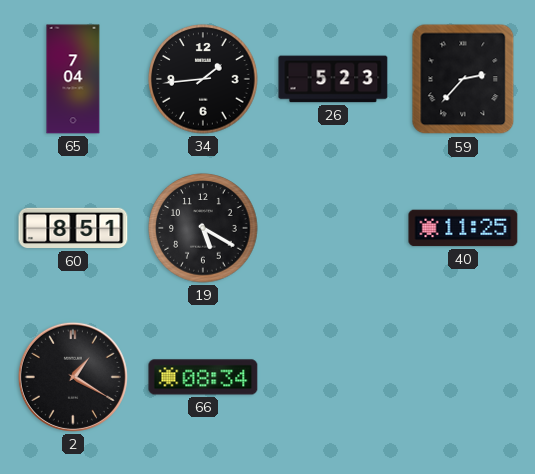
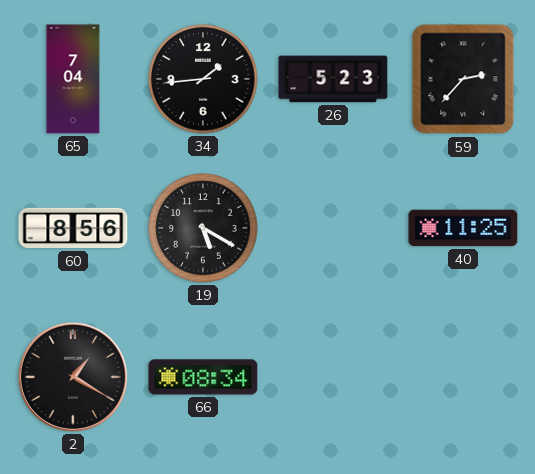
60: 8:51 -> 8:56
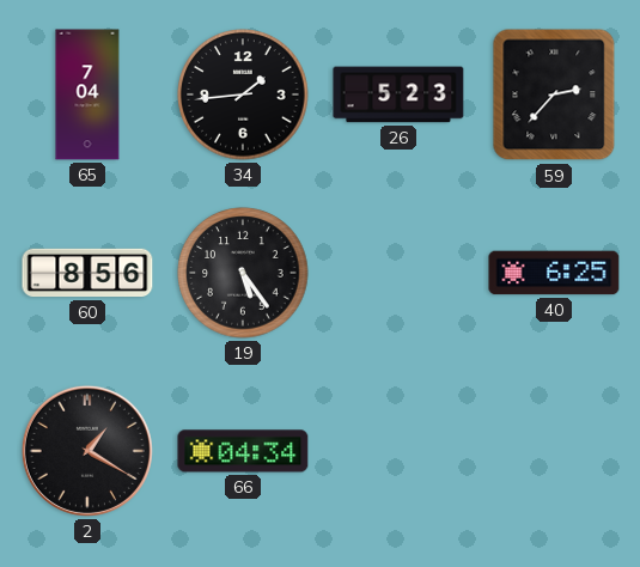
19: 5:20 -> 5:24
40: 11:25 -> 6:25
66: 08:34 -> 04:34
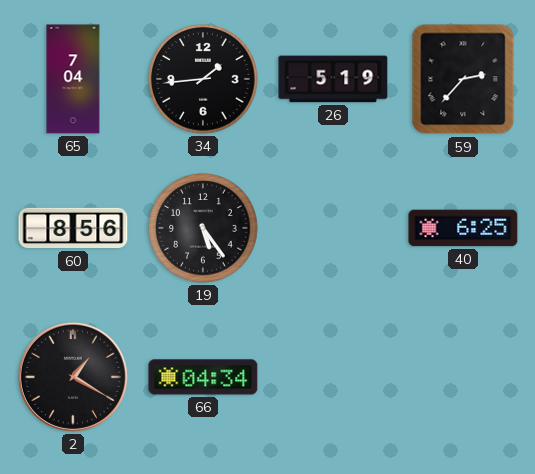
26: 5:23 -> 5:19
